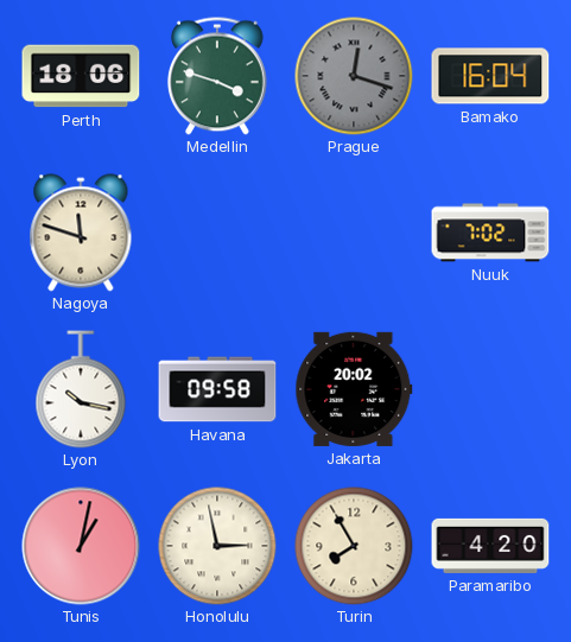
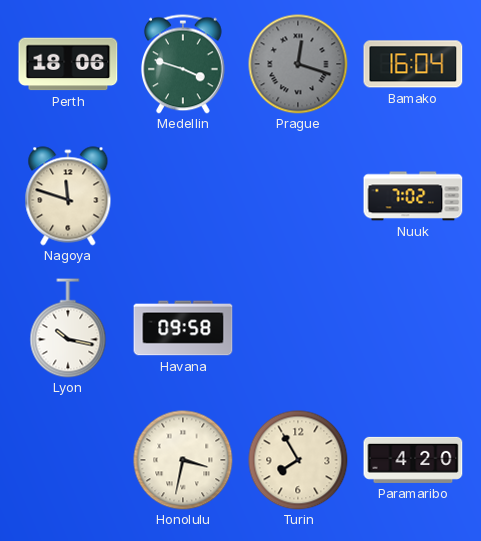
Jakarta: 20:02 -> none
Tunis: 1:02 -> none
Honolulu: 2:58 -> 3:32
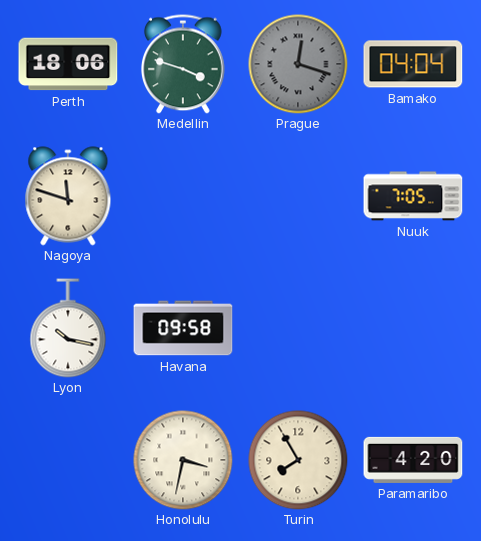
Bamako: 16:04 -> 04:04
Nuuk: 7:02 -> 7:05
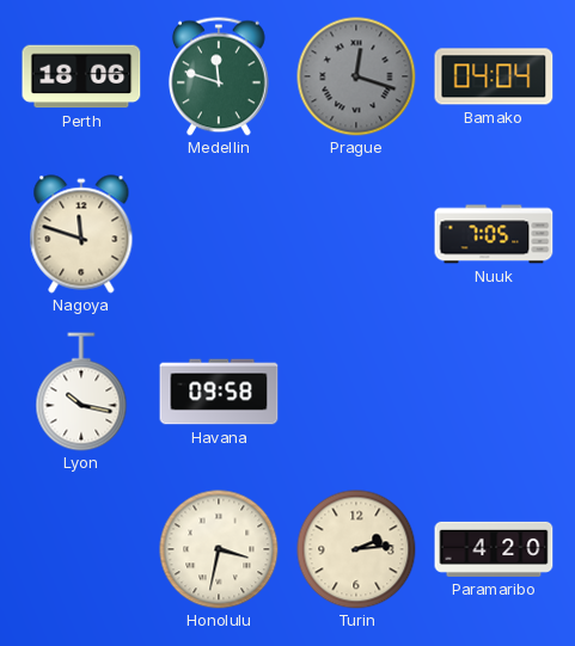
Medellin: 3:48 -> 11:48
Turin: 7:55 -> 2:14
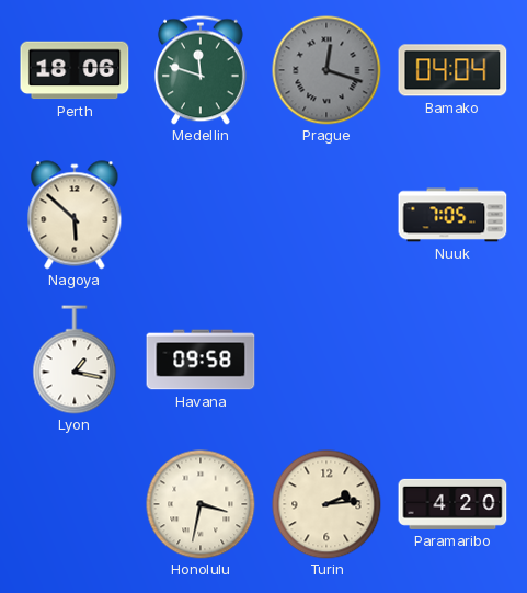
Nagoya: 11:48 -> 5:52
Lyon: 10:17 -> 1:17
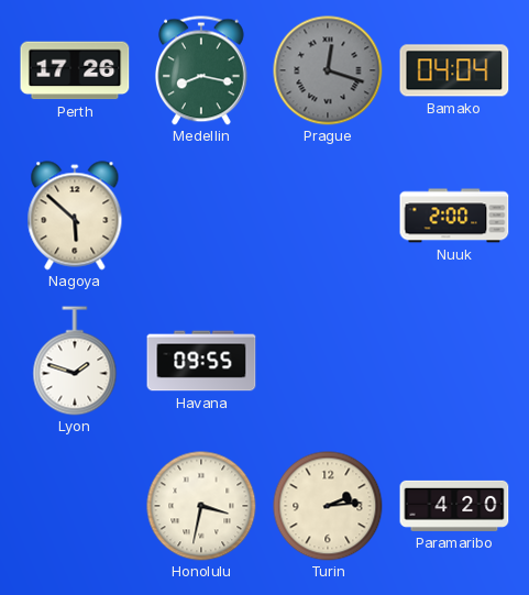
Perth: 18:06 -> 17:26
Medellin: 11:48 -> 8:17
Nuuk: 7:05 -> 2:00
Lyon: 1:17 -> 1:48
Havana: 09:58 -> 09:55
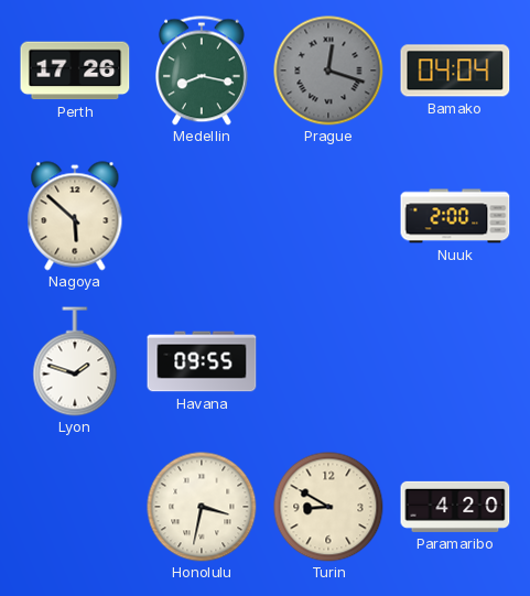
Turin: 2:14 -> 8:50
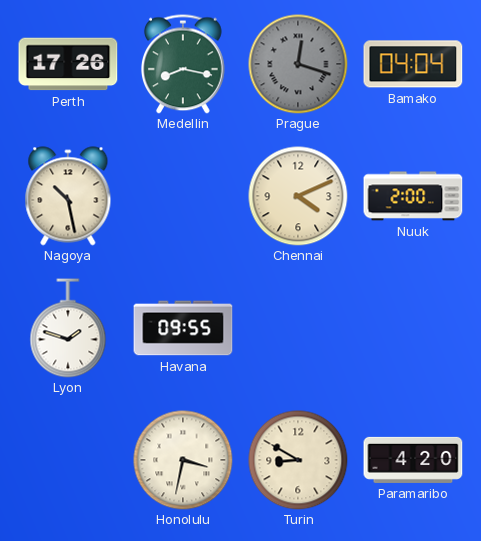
Nagoya: 5:52 -> 10:28
Chennai: none -> 4:11
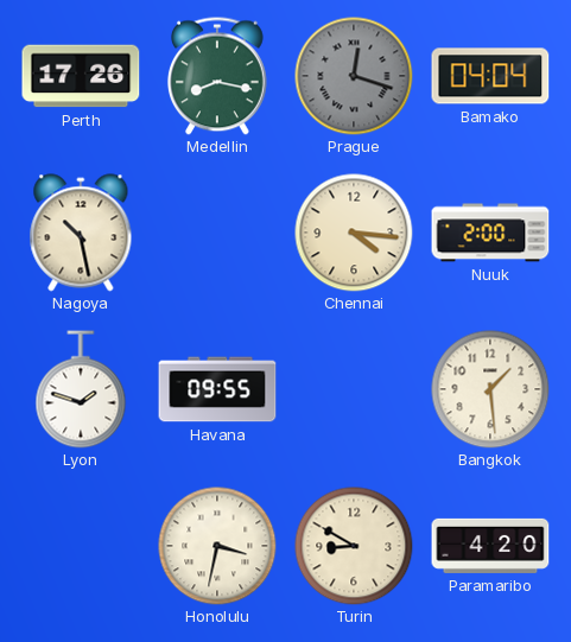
Chennai: 4:11 -> 4:16
Bangkok: none -> 1:29
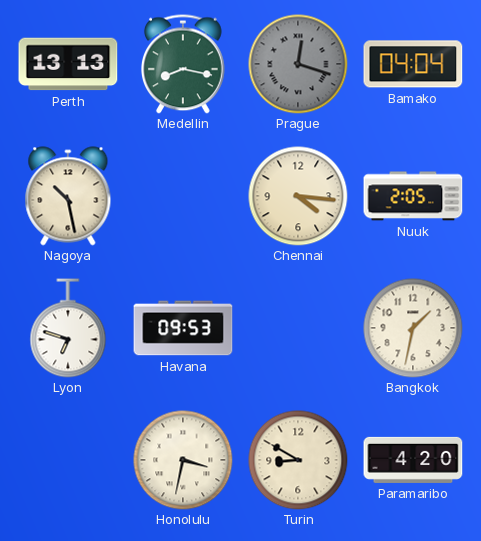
Perth: 17:26 -> 13:13
Nuuk: 2:00 -> 2:05
Lyon: 1:48 -> 6:48
Havana: 09:55 -> 09:53
Bangkok: 1:29 -> 1:32
